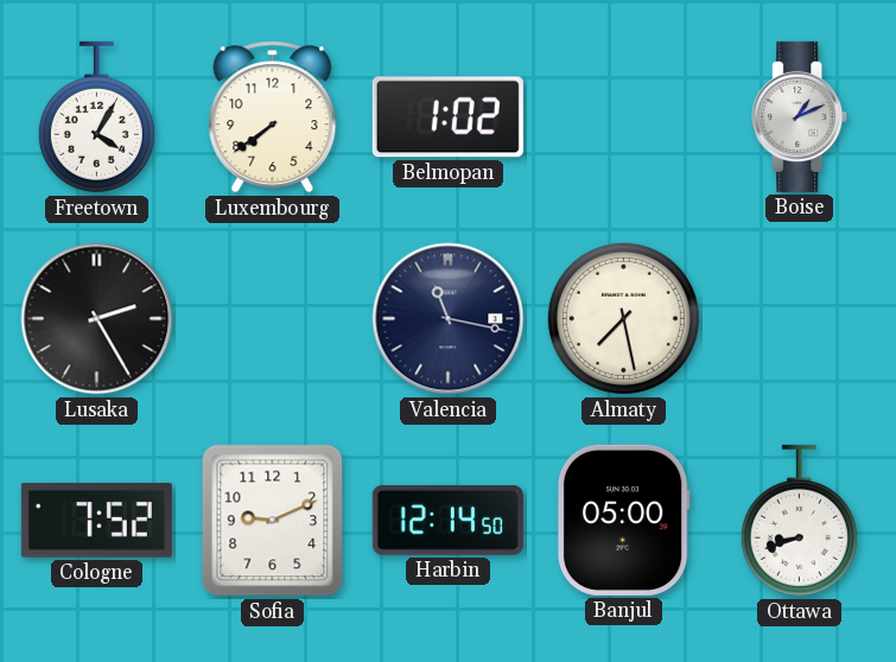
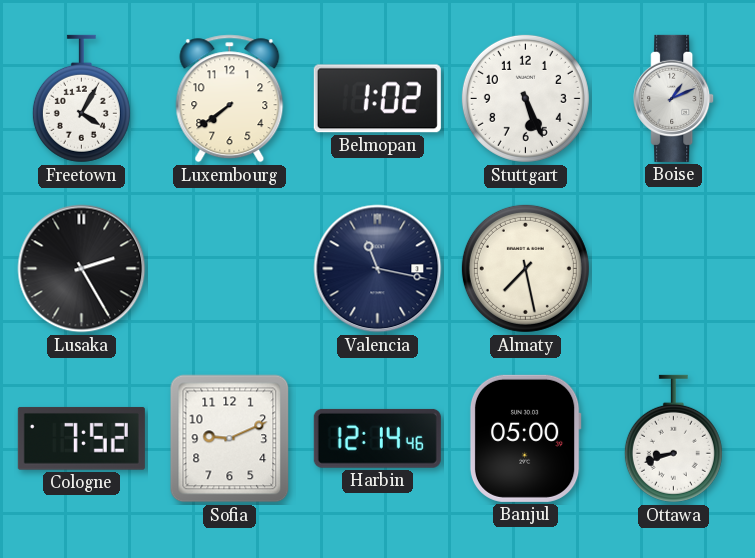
Stuttgart: none -> 5:26
Harbin: 12:14:50 -> 12:14:46
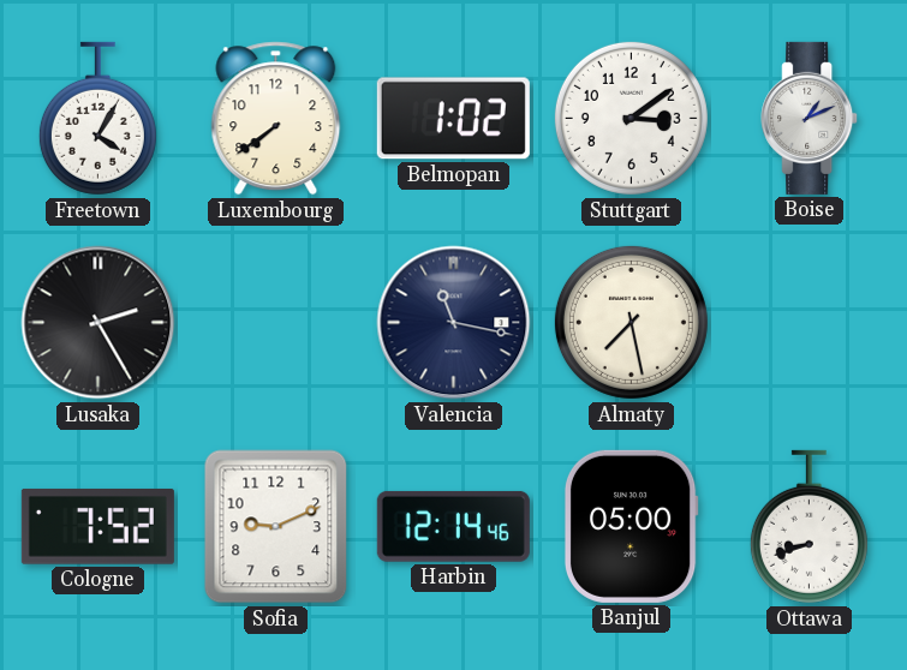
Stuttgart: 5:26 -> 3:09
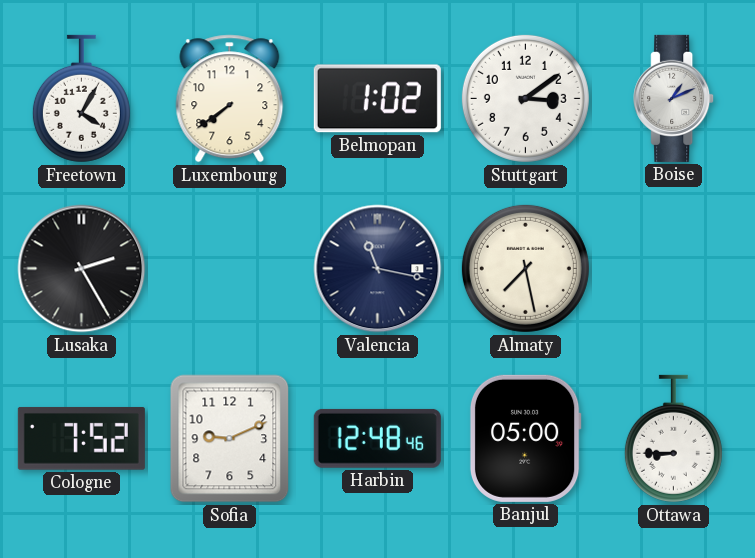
Harbin: 12:14 -> 12:48
Ottawa: 8:42 -> 8:45
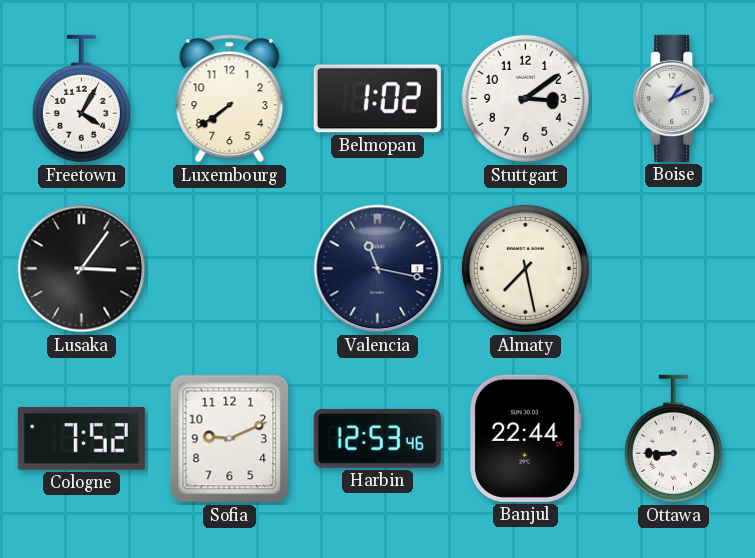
Lusaka: 2:25 -> 3:06
Harbin: 12:48 -> 12:53
Banjul: 05:00 -> 22:44
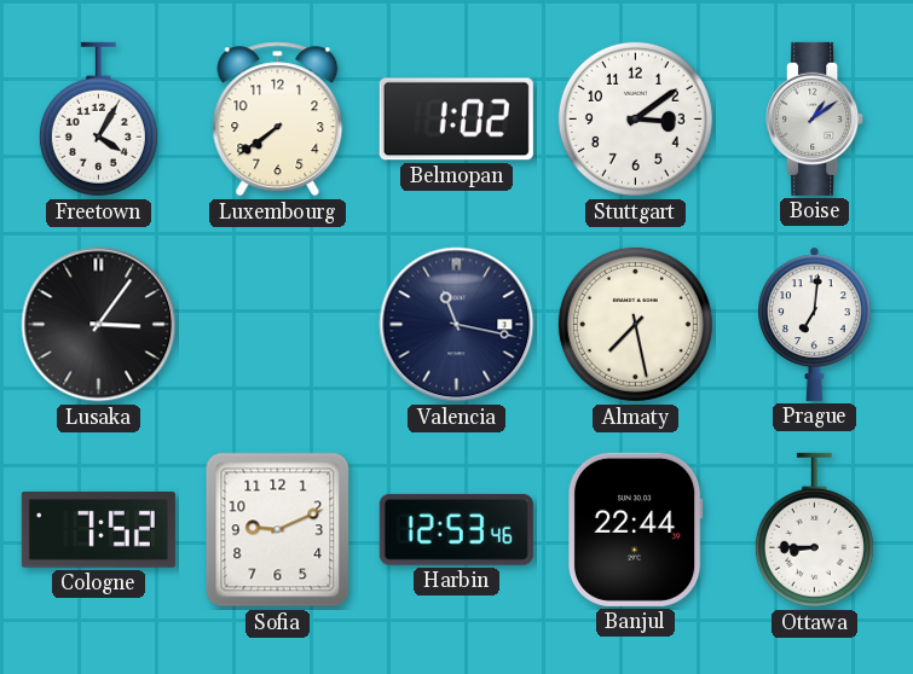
Boise: 1:11 -> 1:09
Prague: none -> 7:01
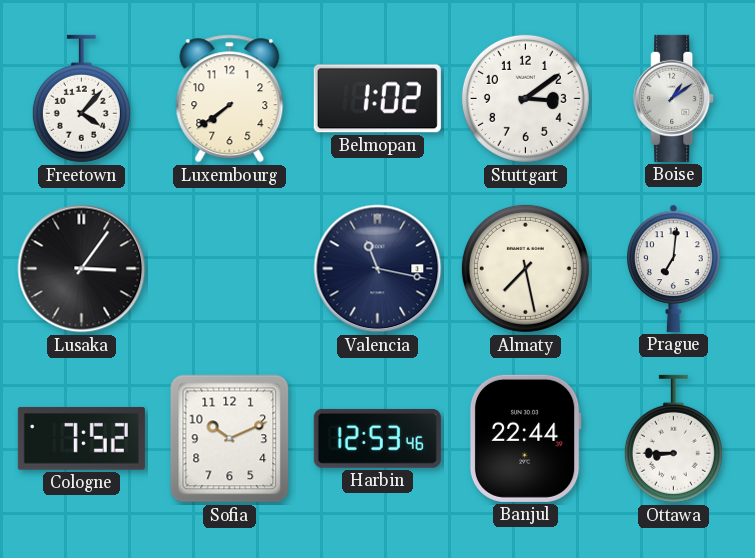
Freetown: 4:05 -> 4:07
Sofia: 9:11 -> 10:11
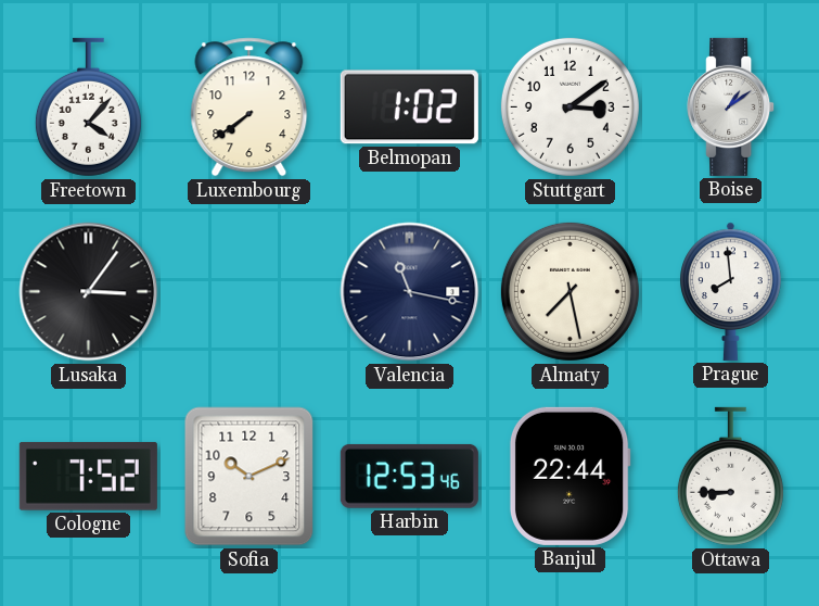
Prague: 7:01 -> 7:59
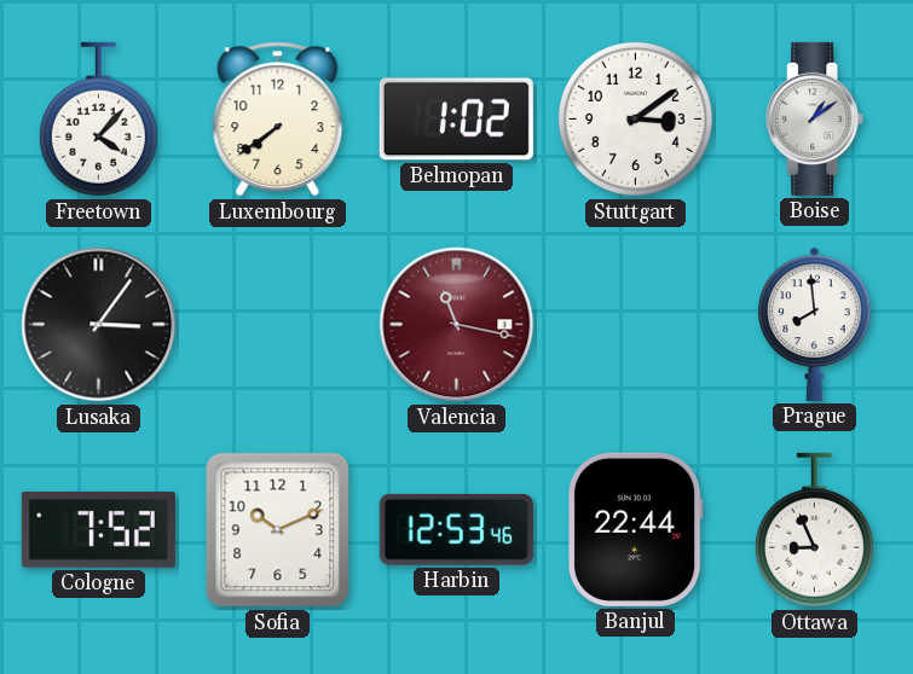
Valencia dial: navy -> burgundy
Almaty: 7:28 -> none
Ottawa: 8:45 -> 8:56
